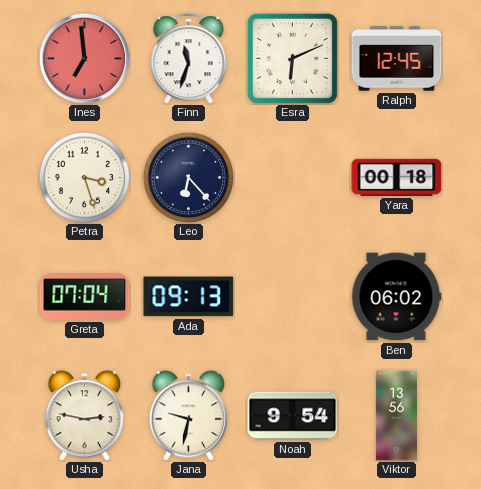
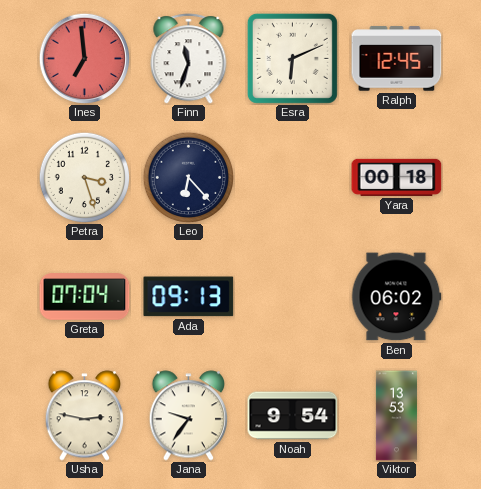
Jana: 9:32 -> 9:36
Viktor: 13:56 -> 13:53
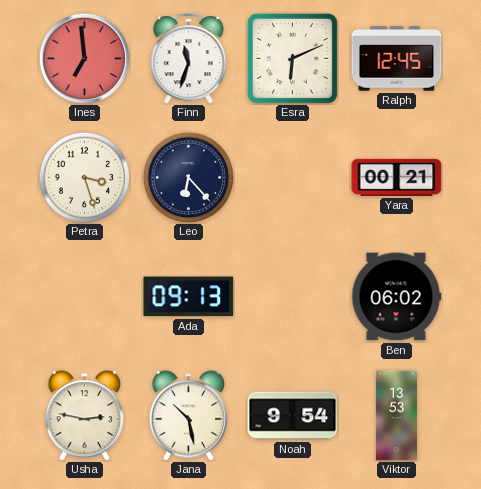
Yara: 00:18 -> 00:21
Greta: 07:04 -> none
Jana: 9:36 -> 10:28
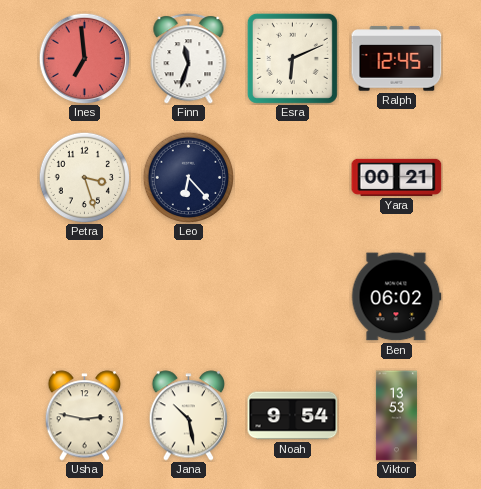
Ada: 09:13 -> none
